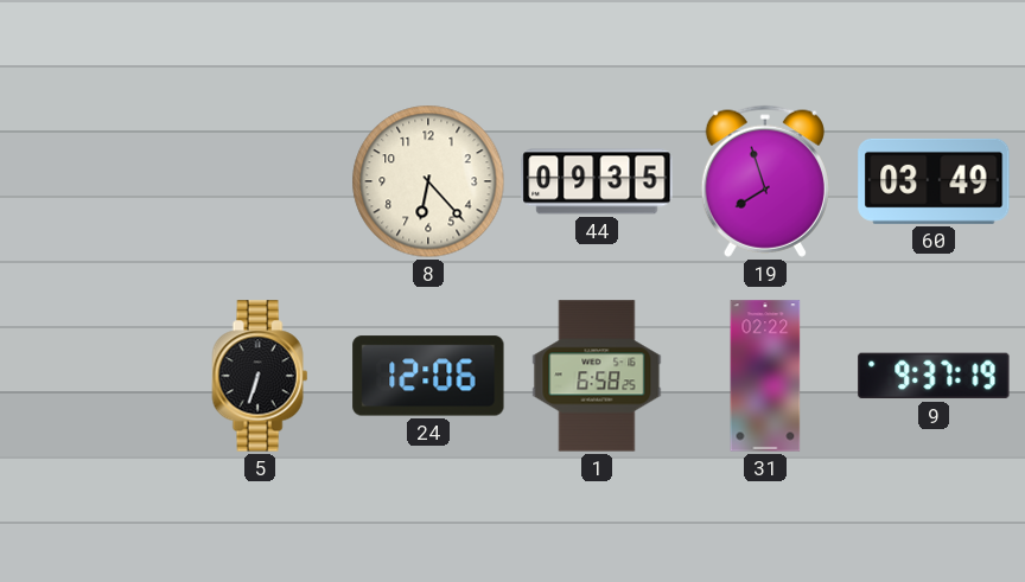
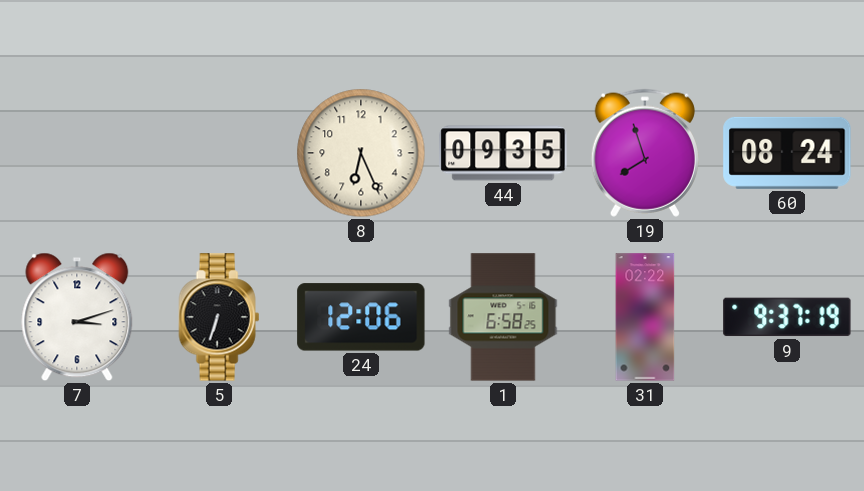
8: 6:23 -> 6:26
60: 03:49 -> 08:24
7: none -> 3:12
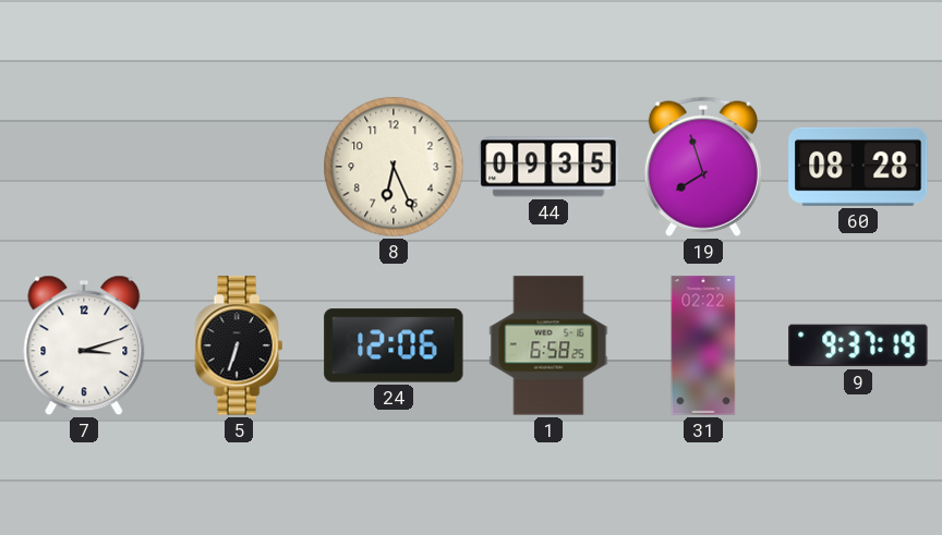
60: 08:24 -> 08:28
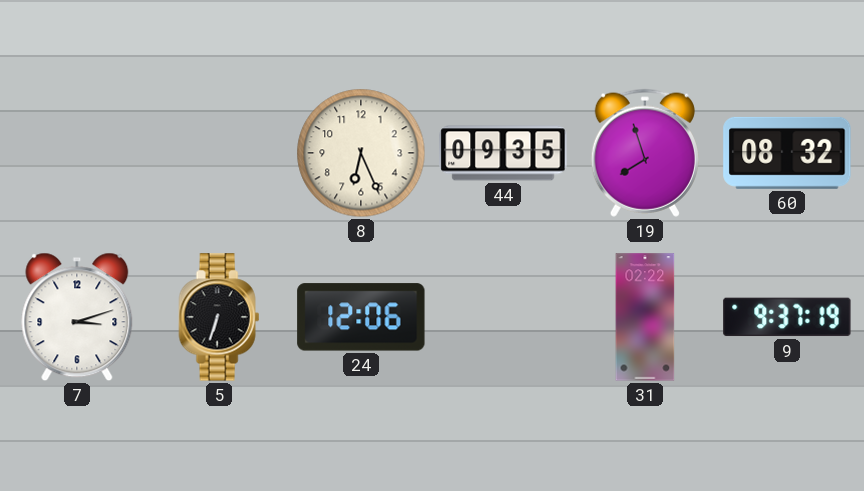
60: 08:28 -> 08:32
1: 6:58 -> none
